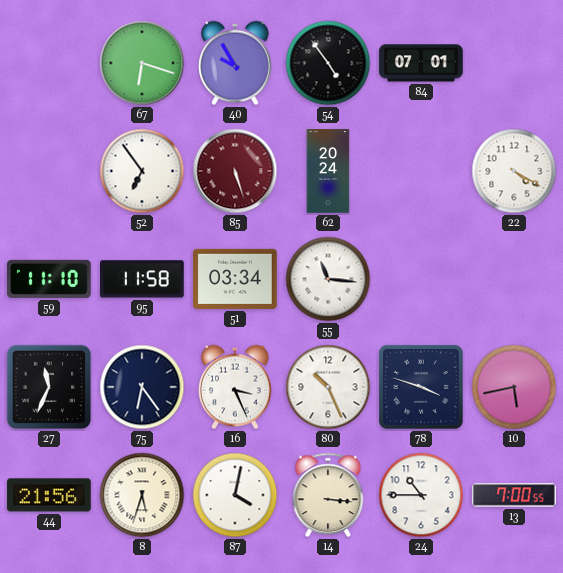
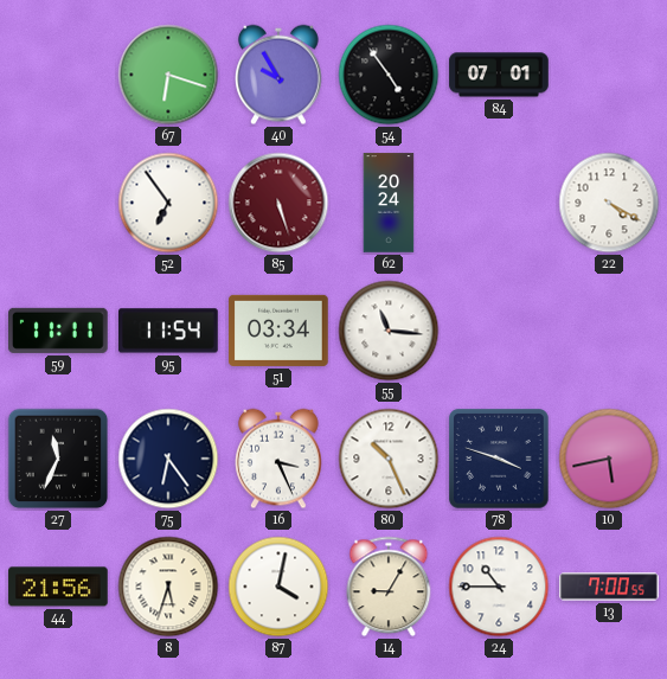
59: 11:10 -> 11:11
95: 11:58 -> 11:54
14: 3:16 -> 9:05
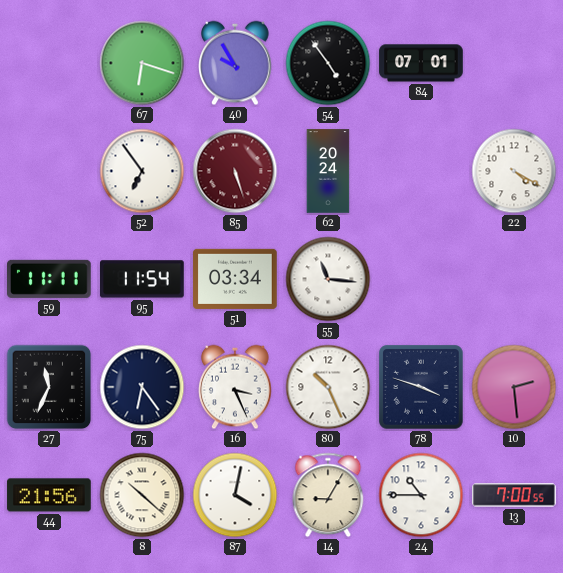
10: 5:43 -> 2:29
8: 5:33 -> 10:22
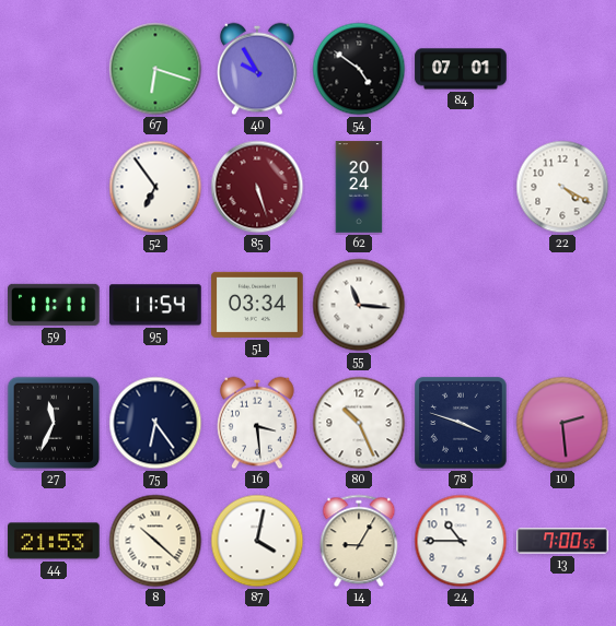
54: 4:54 -> 4:51
16: 3:26 -> 3:29
44: 21:56 -> 21:53
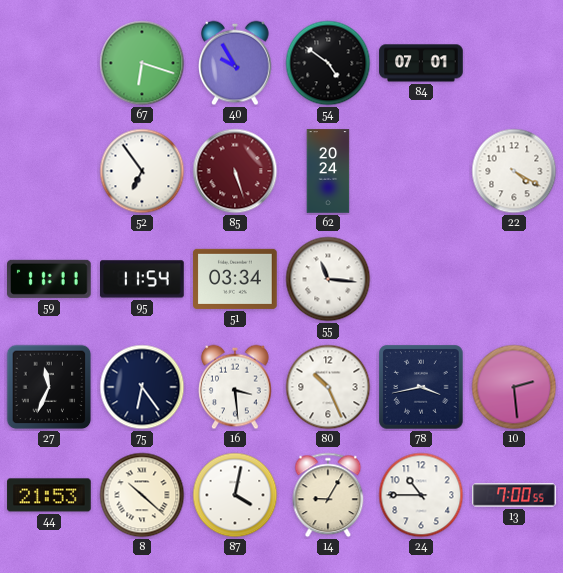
78: 3:48 -> 3:43
